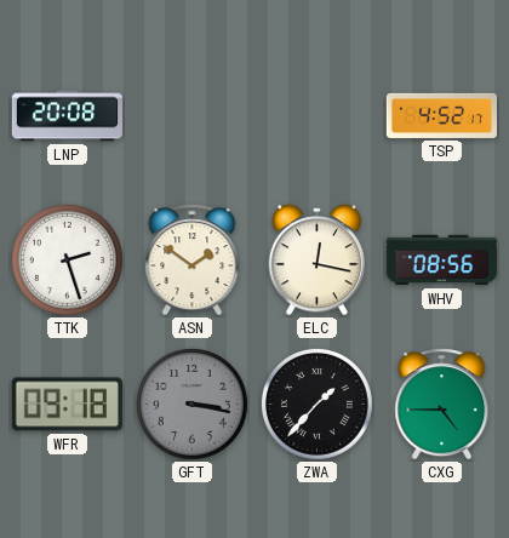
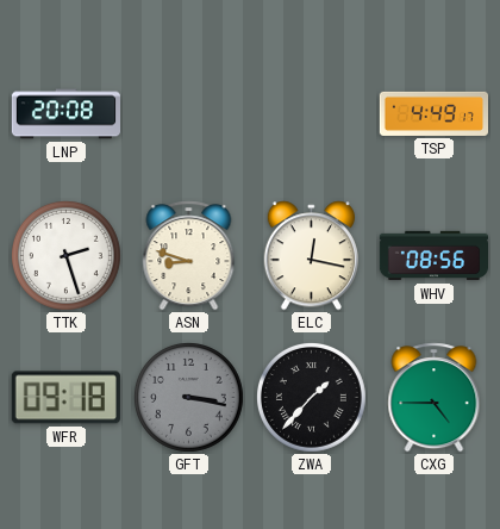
TSP: 4:52 -> 4:49
ASN: 1:51 -> 8:48
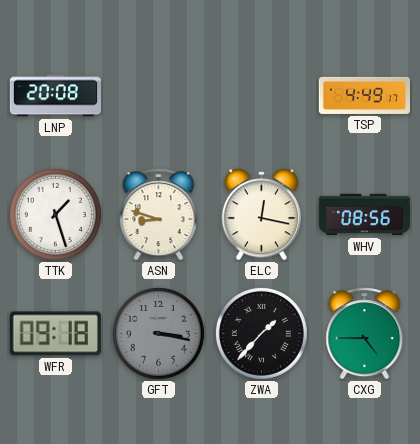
TTK: 2:27 -> 1:27
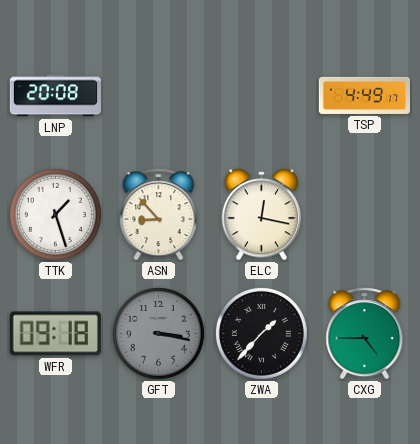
ASN: 8:48 -> 8:53
WHV: 08:56 -> none
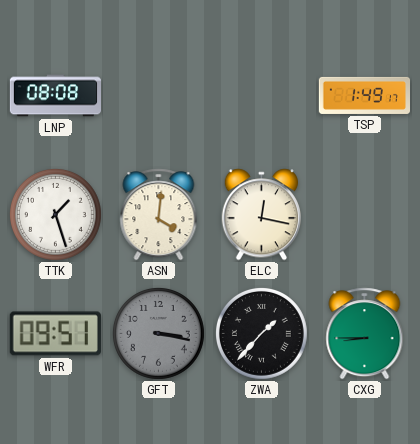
LNP: 20:08 -> 08:08
TSP: 4:49 -> 1:49
ASN: 8:53 -> 4:01
WFR: 09:18 -> 09:51
CXG: 4:45 -> 8:45
